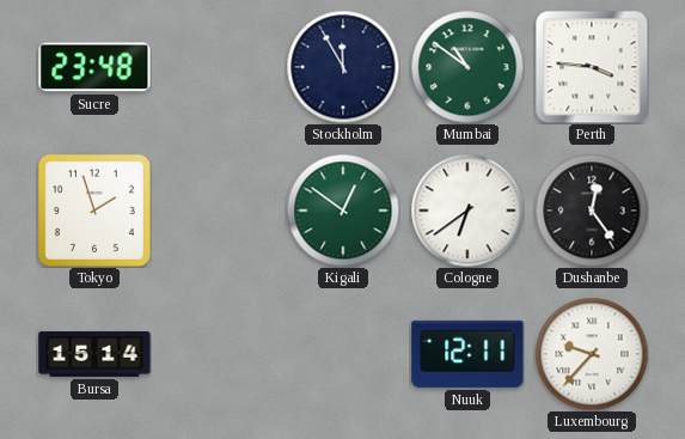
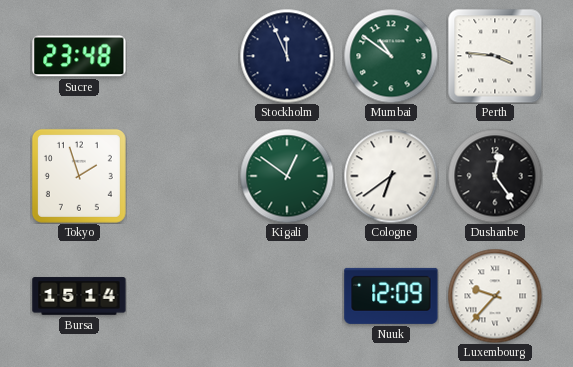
Stockholm: 11:55 -> 11:56
Nuuk: 12:11 -> 12:09
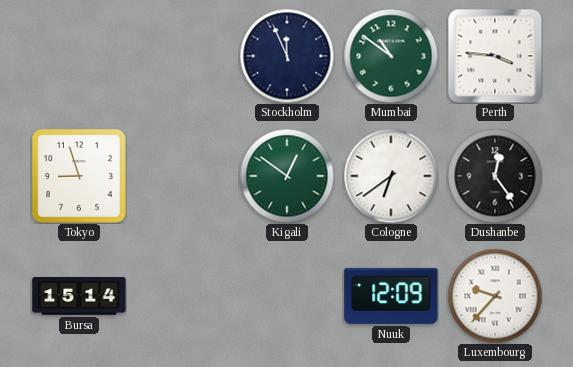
Sucre: 23:48 -> none
Tokyo: 1:57 -> 8:57
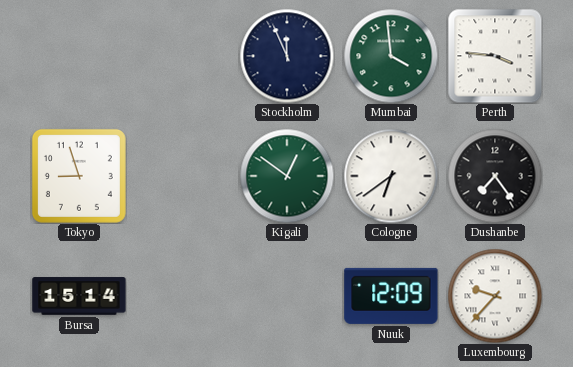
Mumbai: 10:51 -> 3:59
Dushanbe: 12:24 -> 7:24
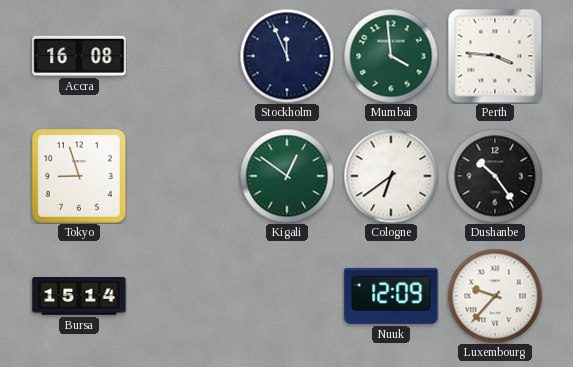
Accra: none -> 16:08
Dushanbe: 7:24 -> 10:24
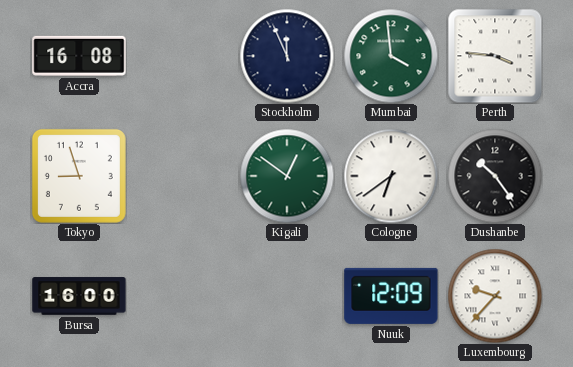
Bursa: 15:14 -> 16:00
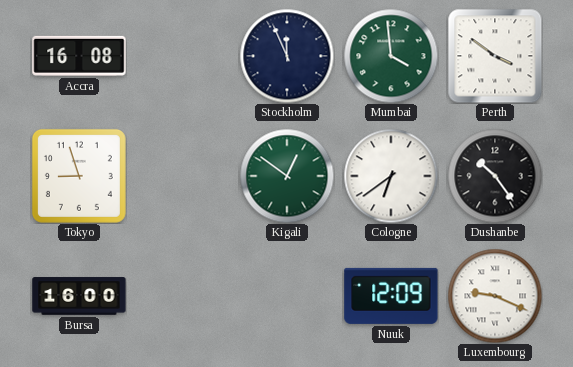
Perth: 3:46 -> 3:51
Luxembourg: 9:37 -> 9:19
